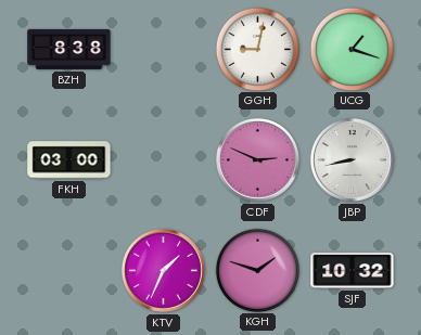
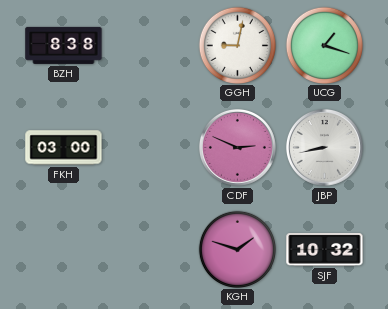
KTV: 1:34 -> none
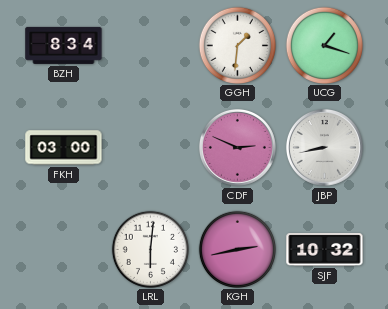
BZH: 8:38 -> 8:34
GGH: 9:02 -> 1:31
LRL: none -> 6:01
KGH: 1:48 -> 2:43
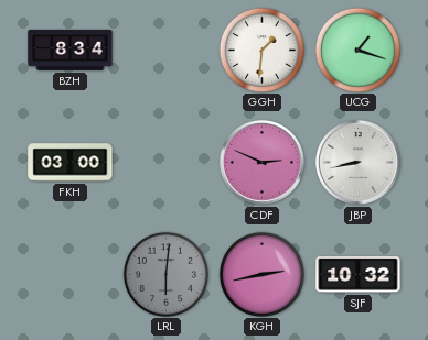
LRL dial: white -> grey
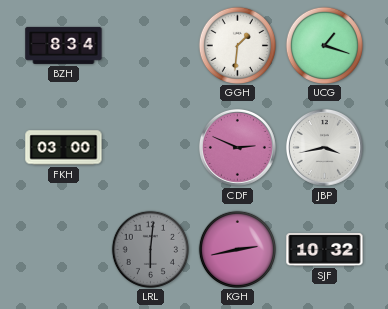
JBP: 8:43 -> 3:43
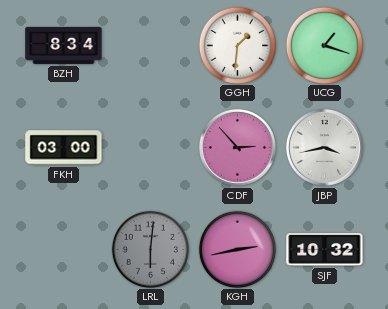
CDF: 2:49 -> 2:53
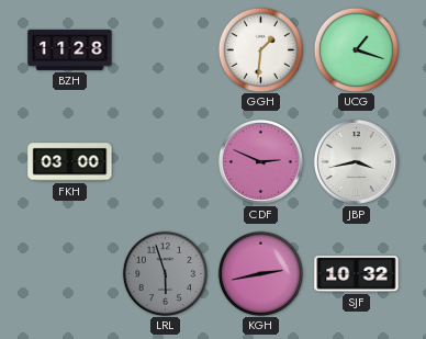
BZH: 8:34 -> 11:28
CDF: 2:53 -> 2:49
LRL: 6:01 -> 5:57
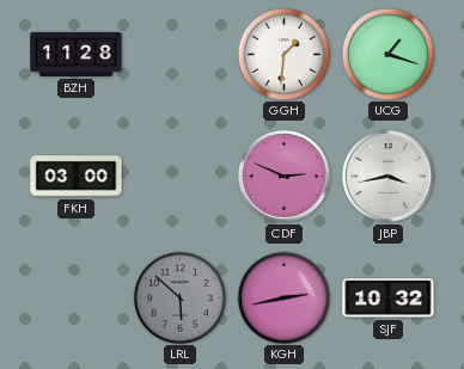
LRL: 5:57 -> 5:52
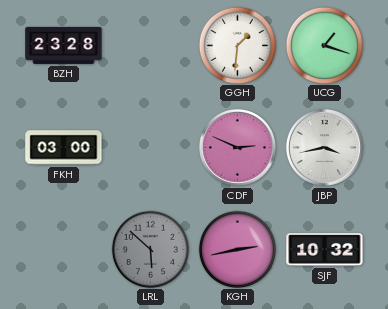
BZH: 11:28 -> 23:28
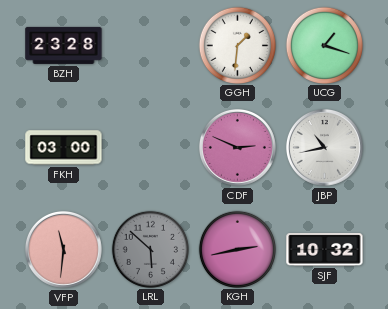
JBP: 3:43 -> 10:43
VFP: none -> 11:31
